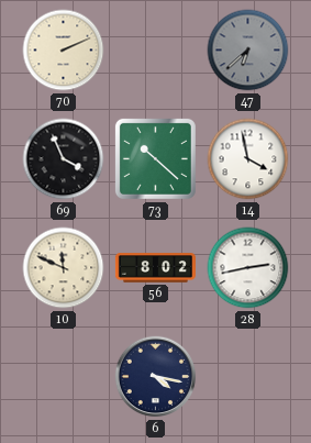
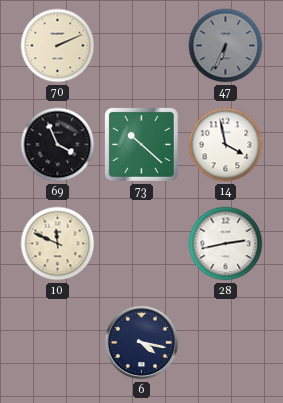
47: 6:38 -> 6:34
56: 8:02 -> none
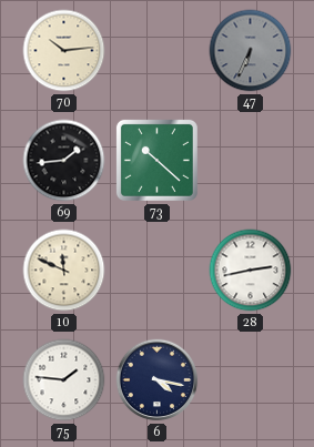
70: 2:11 -> 10:14
69: 3:56 -> 1:44
14: 3:58 -> none
75: none -> 1:46
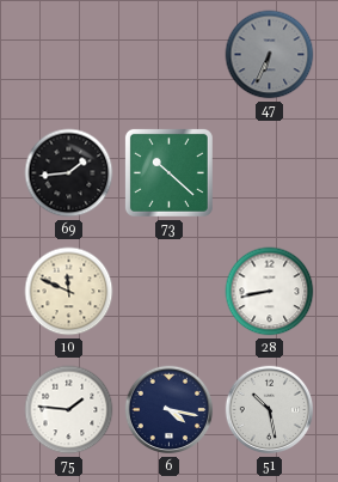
70: 10:14 -> none
28: 2:43 -> 8:43
51: none -> 10:28
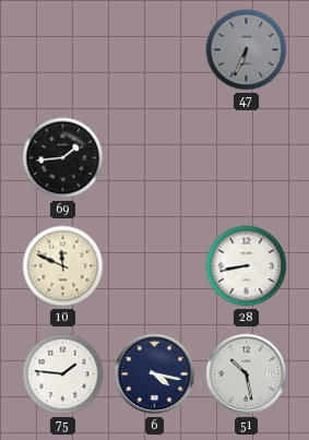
73: 10:22 -> none
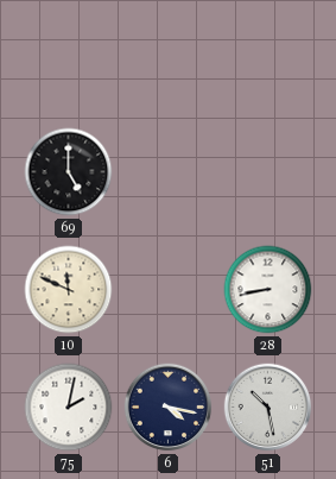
47: 6:34 -> none
69: 1:44 -> 5:00
75: 1:46 -> 2:02
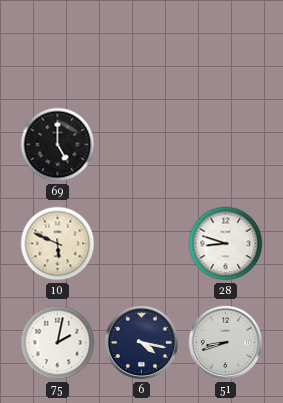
10: 11:49 -> 5:49
28: 8:43 -> 8:48
51: 10:28 -> 8:42
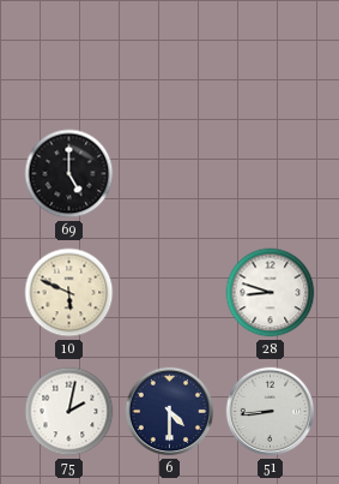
6: 4:17 -> 4:30
51: 8:42 -> 8:44
